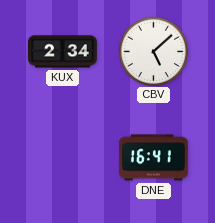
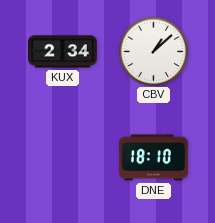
CBV: 5:08 -> 1:08
DNE: 16:41 -> 18:10
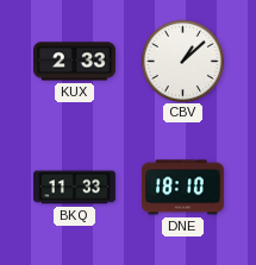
KUX: 2:34 -> 2:33
BKQ: none -> 11:33
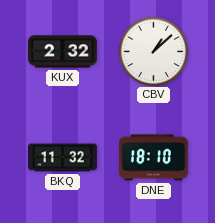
KUX: 2:33 -> 2:32
BKQ: 11:33 -> 11:32
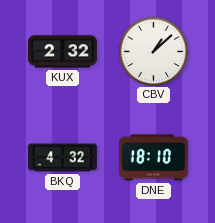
BKQ: 11:32 -> 4:32
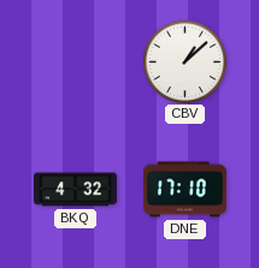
KUX: 2:32 -> none
DNE: 18:10 -> 17:10
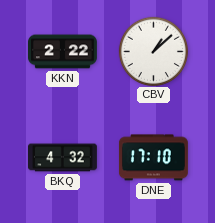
KKN: none -> 2:22
